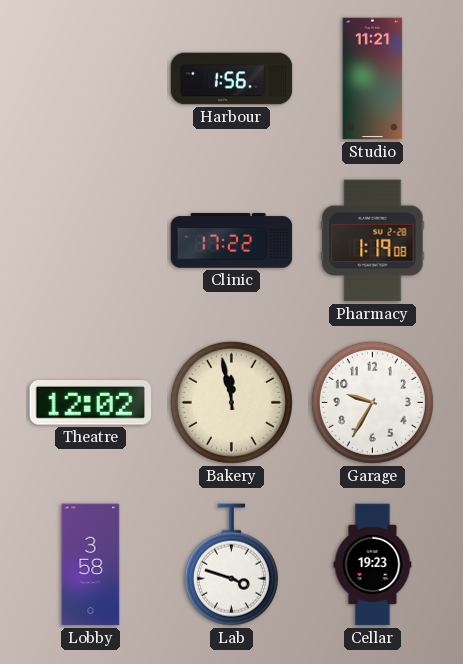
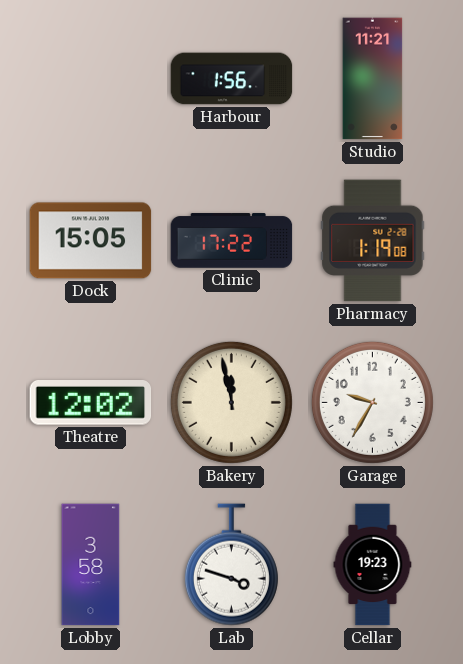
Dock: none -> 15:05
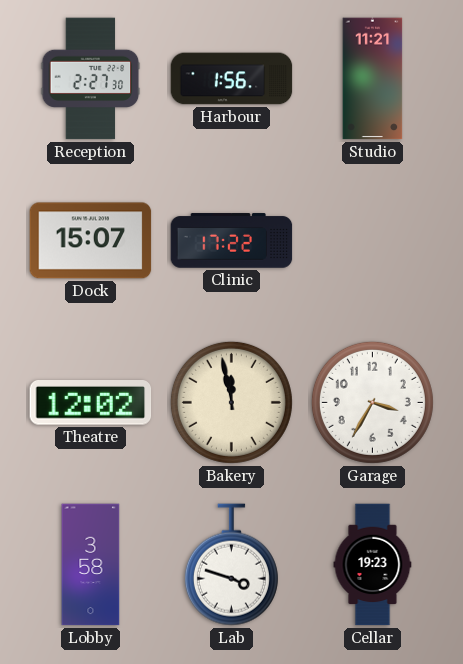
Reception: none -> 2:27
Dock: 15:05 -> 15:07
Pharmacy: 1:19 -> none
Garage: 9:35 -> 3:35
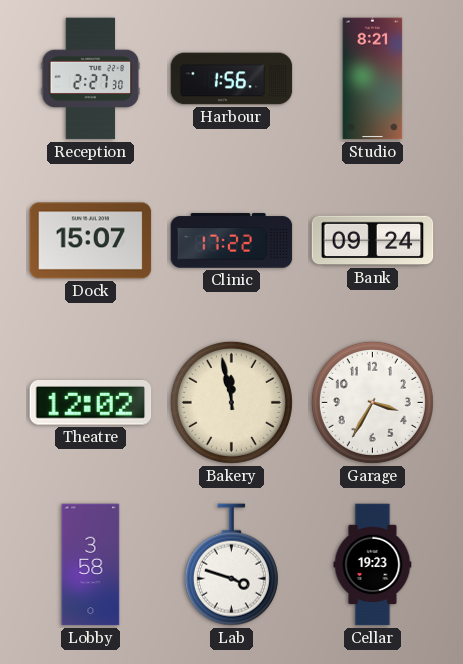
Studio: 11:21 -> 8:21
Bank: none -> 09:24
